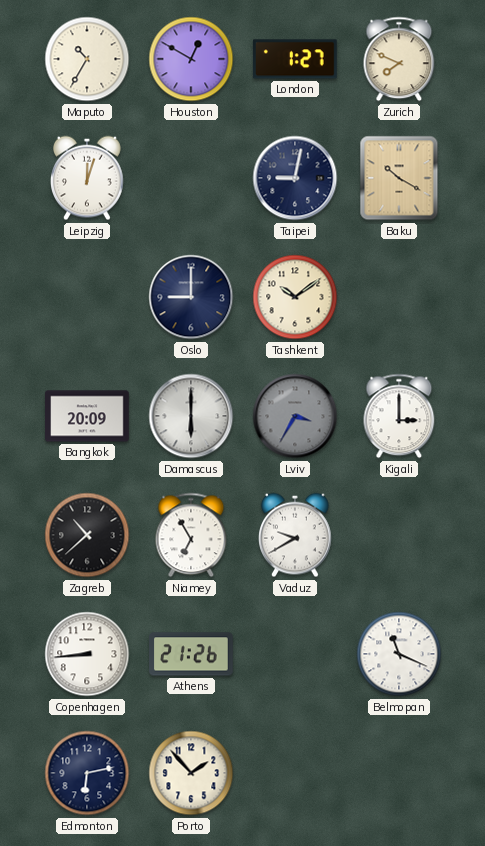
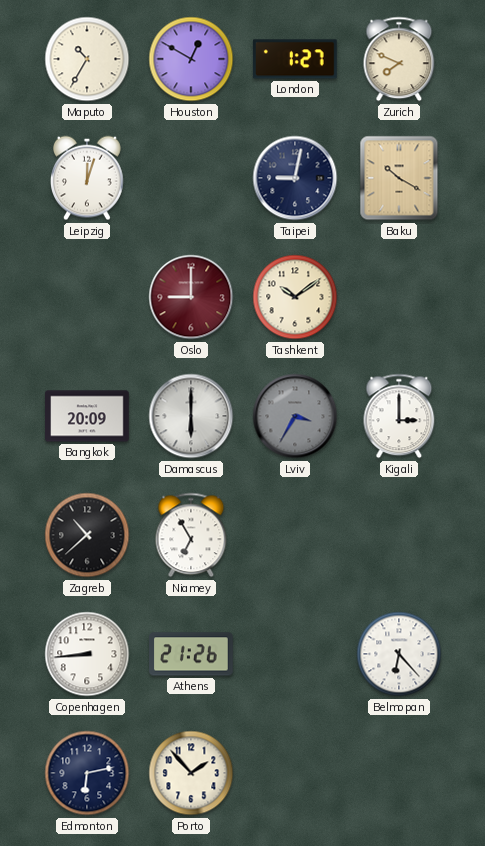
Oslo dial: navy -> burgundy
Vaduz: 9:40 -> none
Belmopan: 11:19 -> 6:23
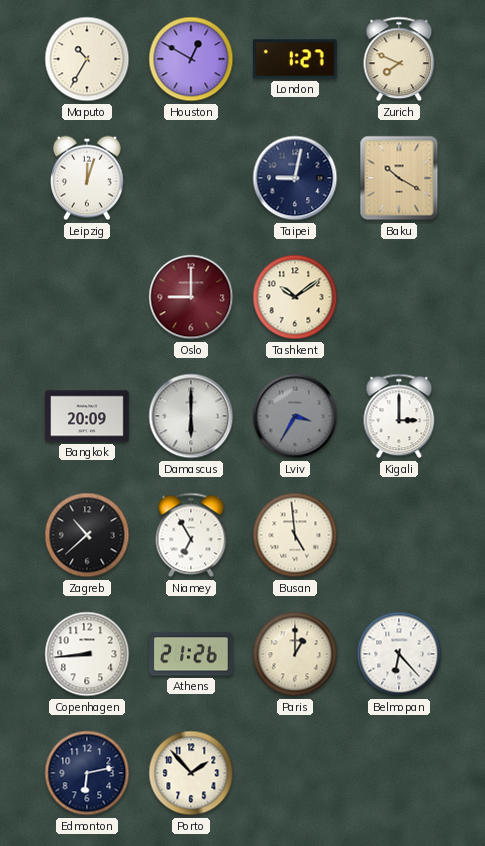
Busan: none -> 4:59
Paris: none -> 1:00
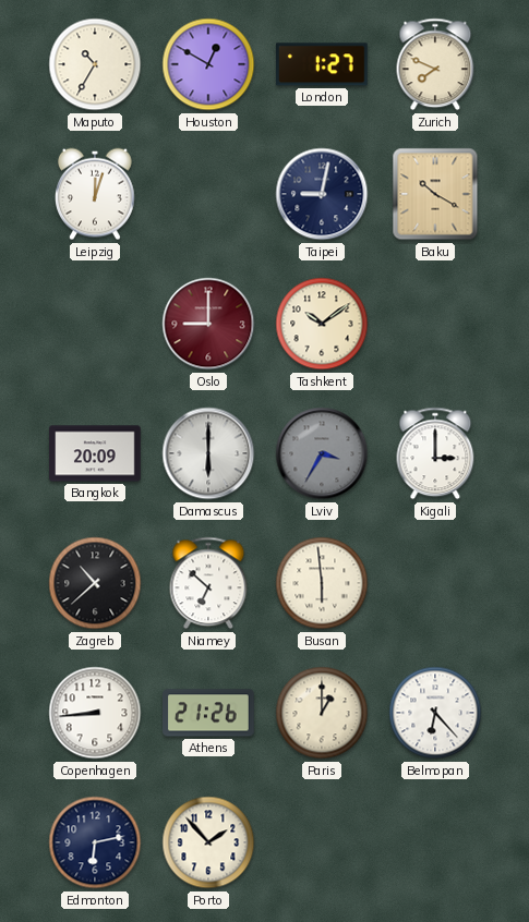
Niamey: 6:55 -> 6:52
Busan: 4:59 -> 5:59
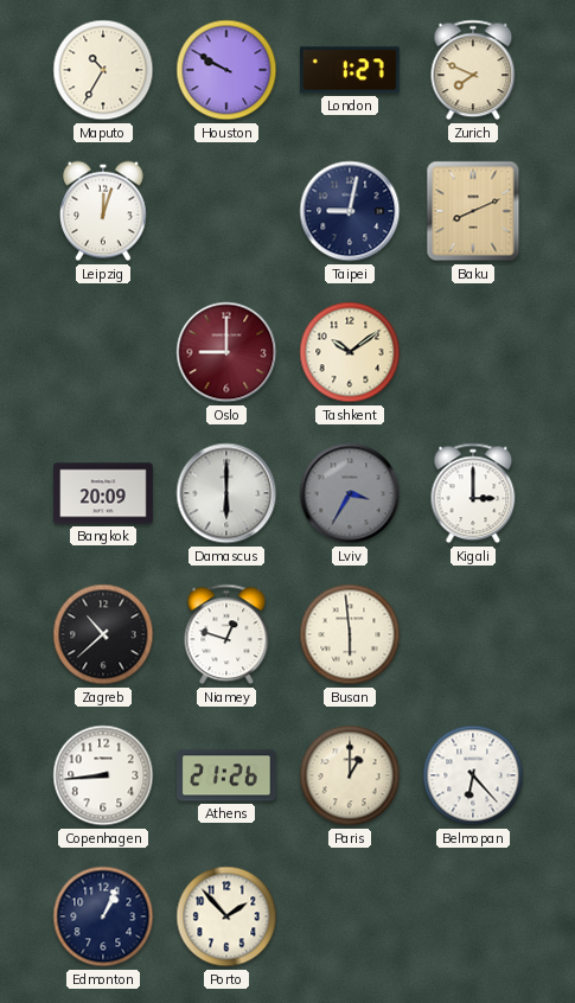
Houston: 12:50 -> 9:50
Baku: 10:20 -> 8:11
Niamey: 6:52 -> 12:48
Edmonton: 6:13 -> 1:04
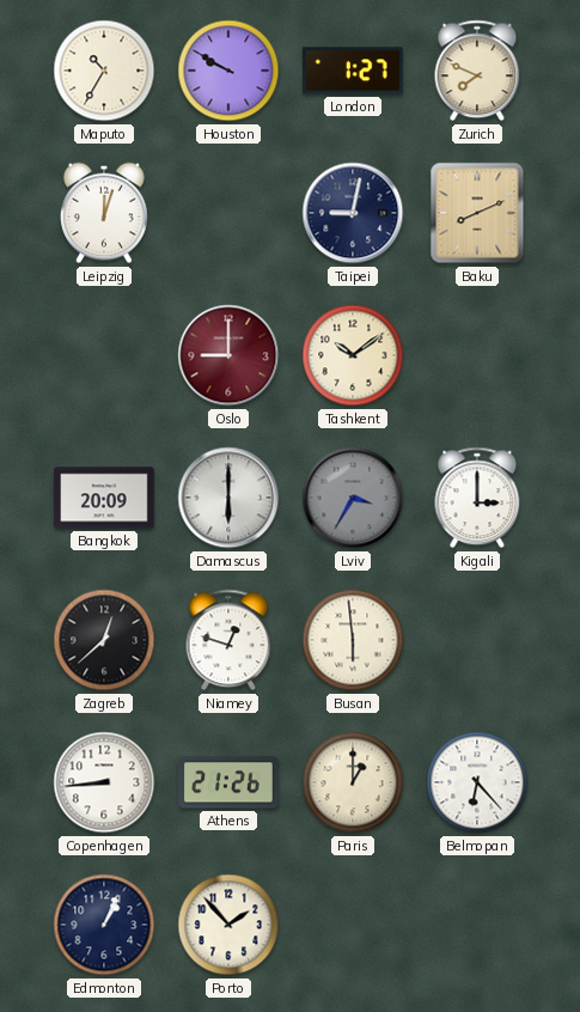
Zagreb: 10:38 -> 12:38
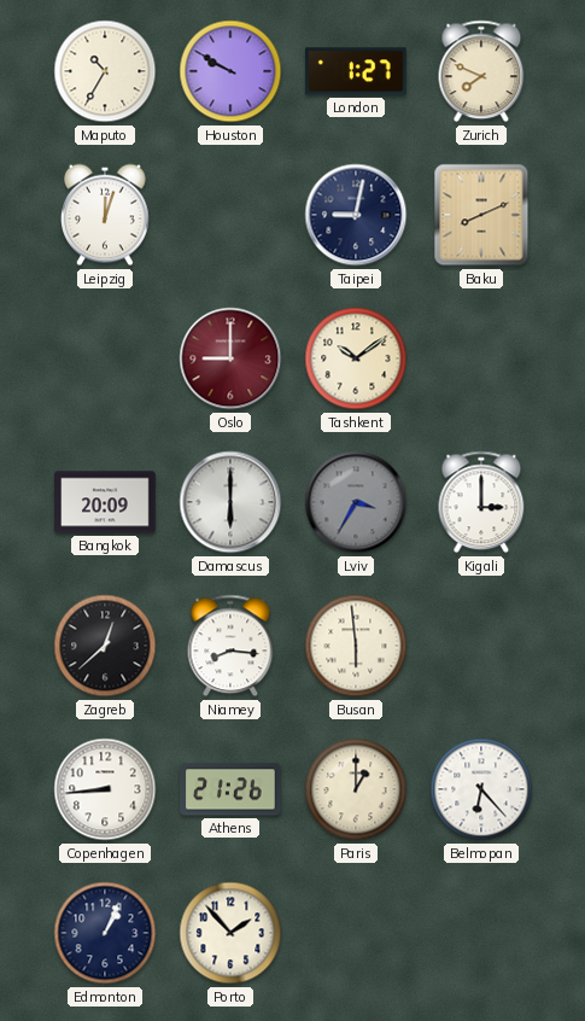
Niamey: 12:48 -> 8:16
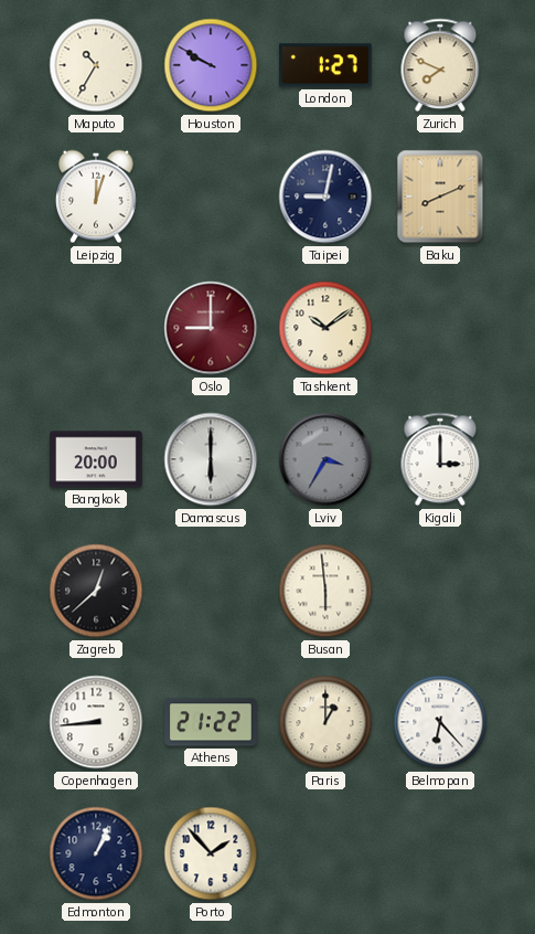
Bangkok: 20:09 -> 20:00
Niamey: 8:16 -> none
Athens: 21:26 -> 21:22
